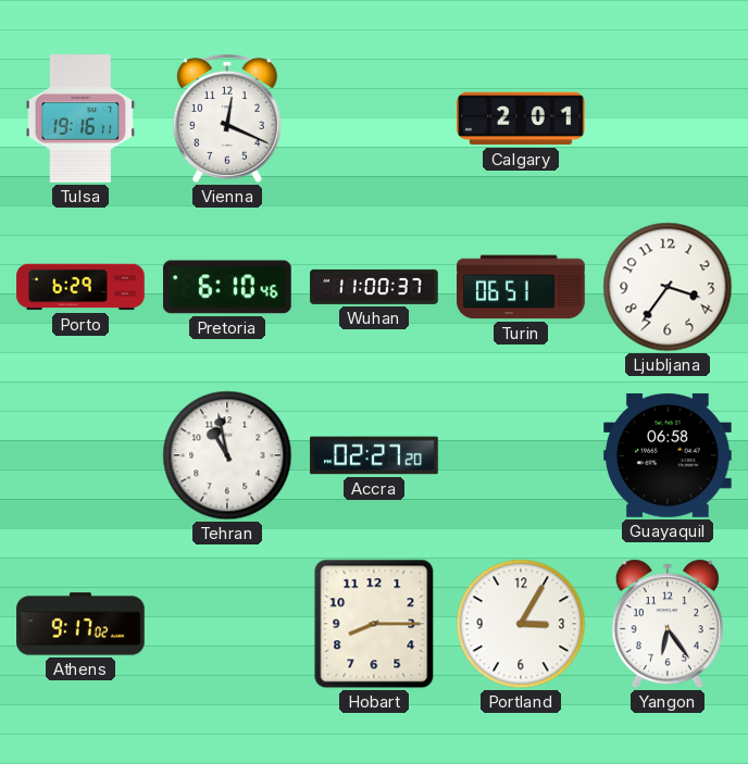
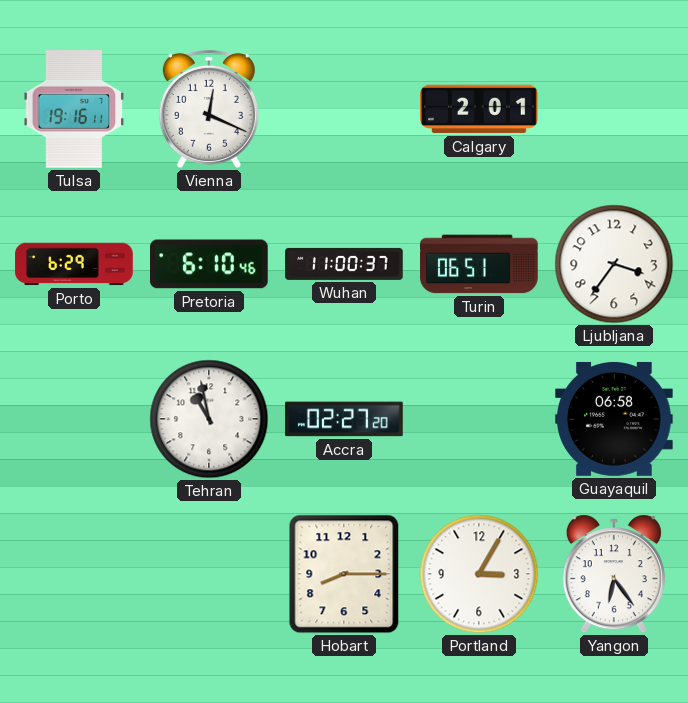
Athens: 9:17 -> none
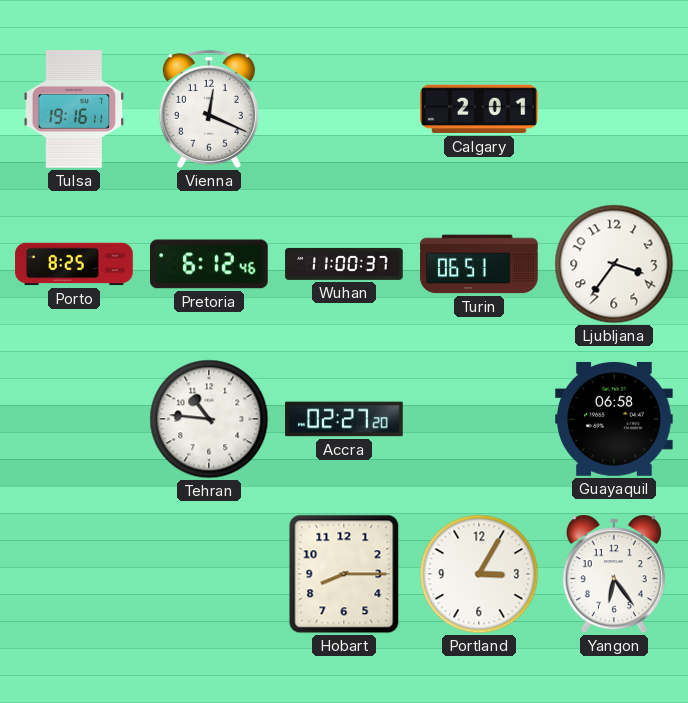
Porto: 6:29 -> 8:25
Pretoria: 6:10 -> 6:12
Tehran: 10:58 -> 10:46
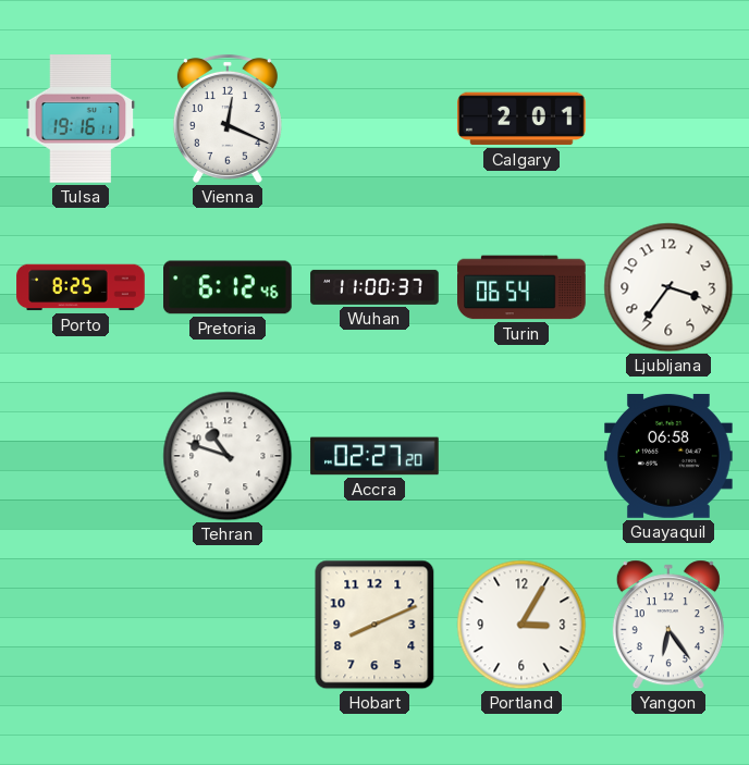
Turin: 06:51 -> 06:54
Tehran: 10:46 -> 10:48
Hobart: 8:15 -> 8:11
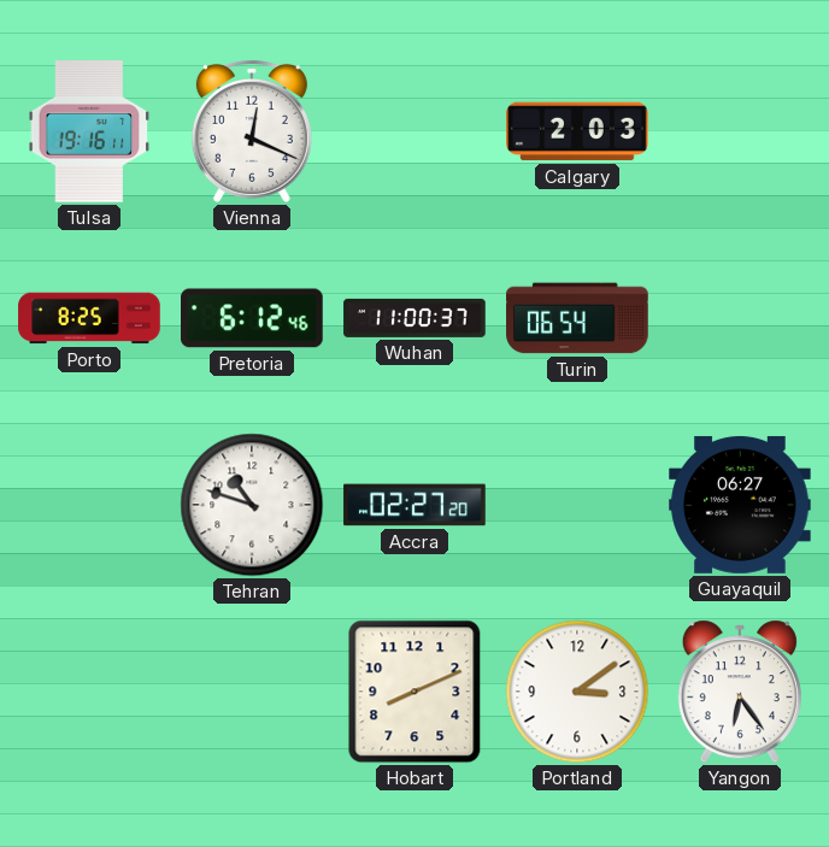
Calgary: 2:01 -> 2:03
Ljubljana: 3:36 -> none
Guayaquil: 06:58 -> 06:27
Portland: 3:05 -> 3:09
